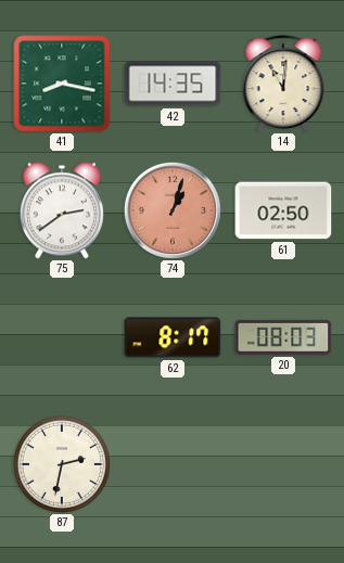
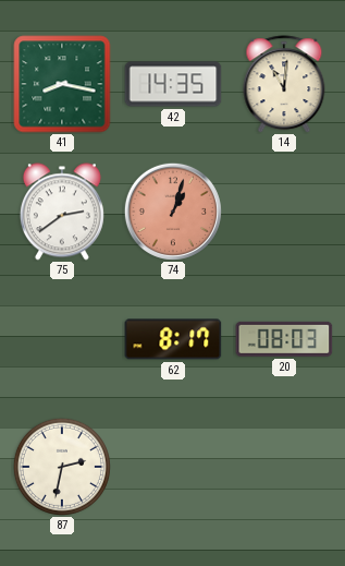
61: 02:50 -> none
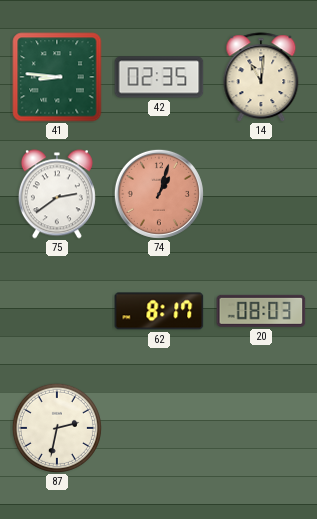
41: 8:17 -> 8:46
42: 14:35 -> 02:35
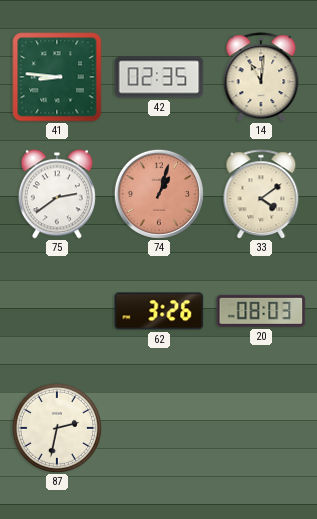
33: none -> 4:09
62: 8:17 -> 3:26
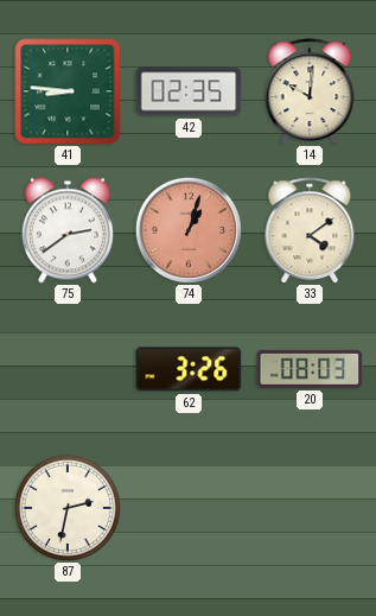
14: 11:01 -> 10:01
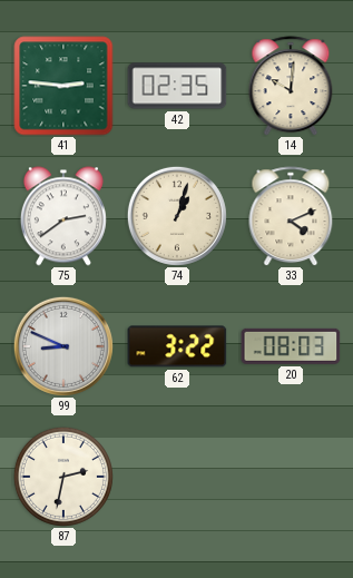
41: 8:46 -> 2:46
74 dial: salmon -> cream
33: 4:09 -> 4:11
99: none -> 8:49
62: 3:26 -> 3:22
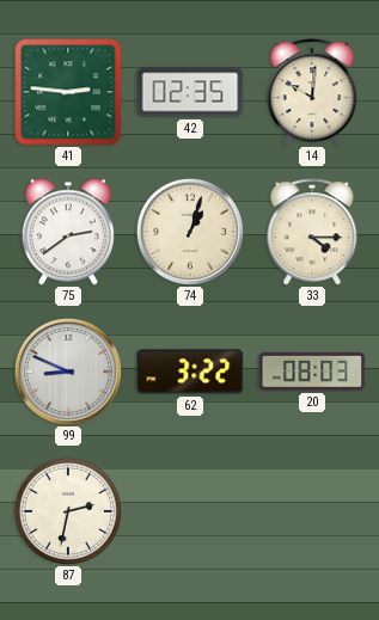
33: 4:11 -> 4:15
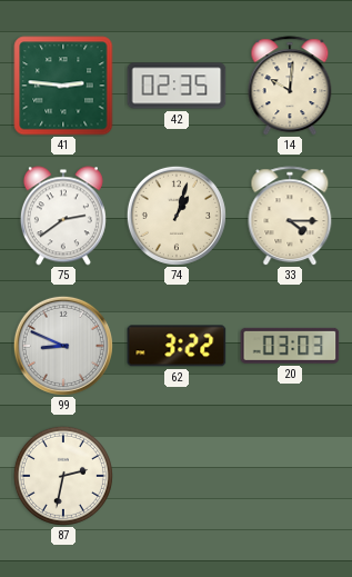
20: 08:03 -> 03:03
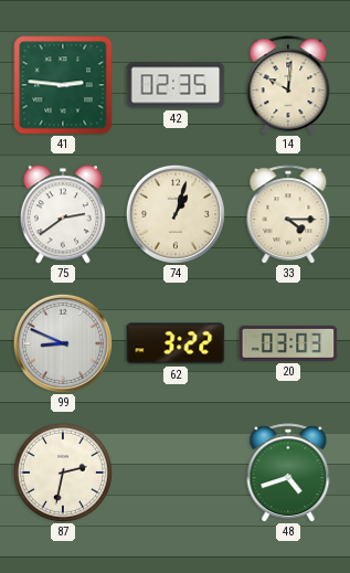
48: none -> 4:42
